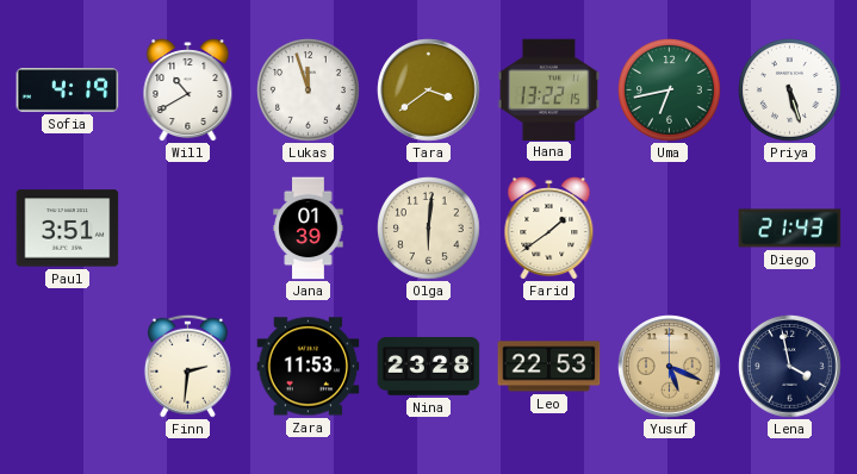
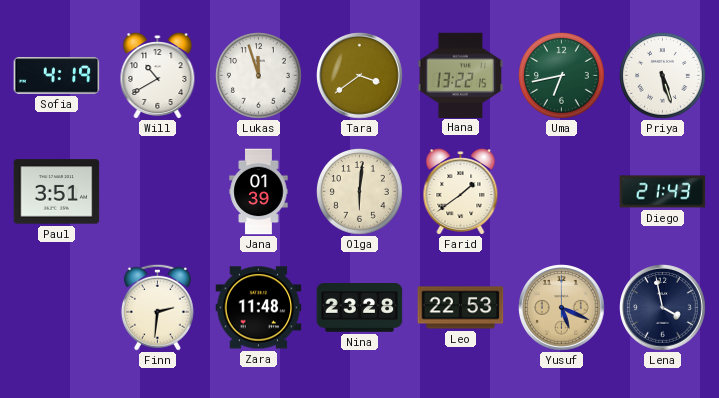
Zara: 11:53 -> 11:48
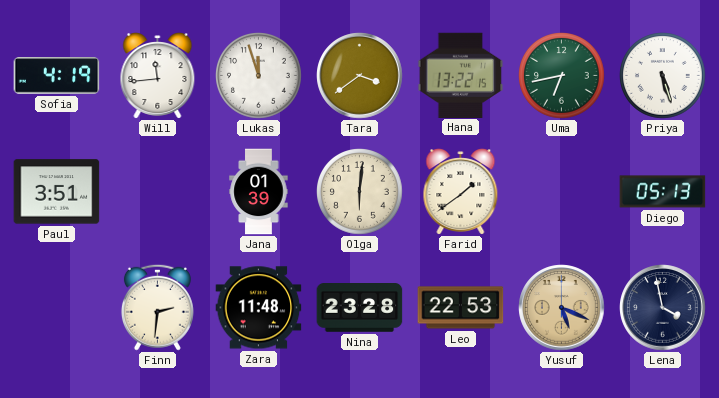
Will: 10:40 -> 11:44
Diego: 21:43 -> 05:13
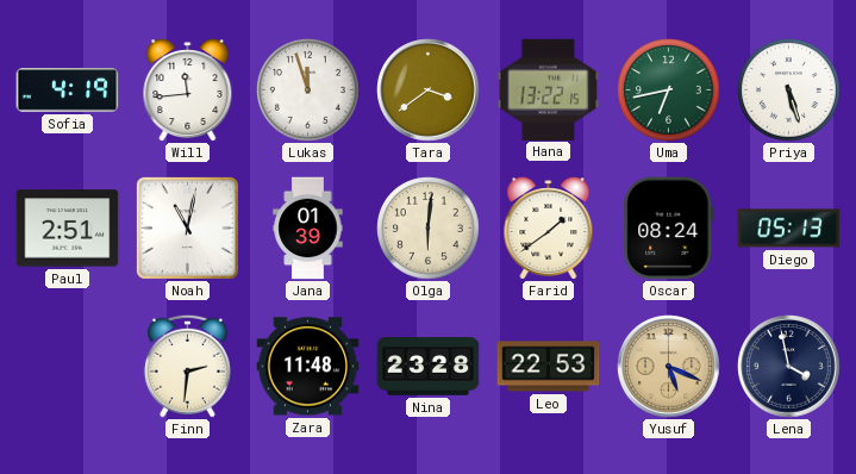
Paul: 3:51 -> 2:51
Noah: none -> 11:02
Oscar: none -> 08:24
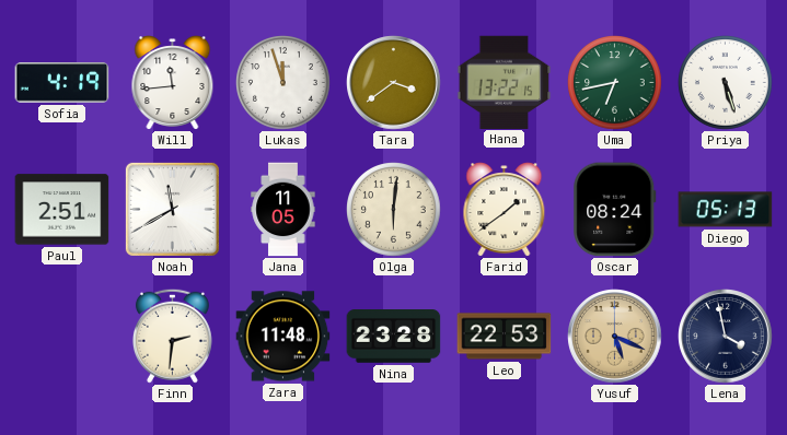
Noah: 11:02 -> 11:40
Jana: 01:39 -> 11:05
